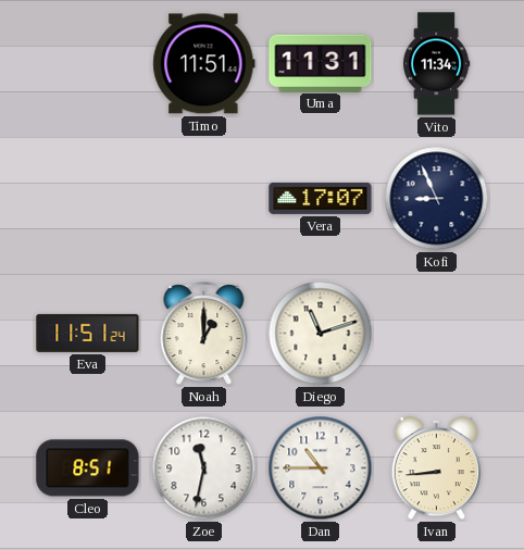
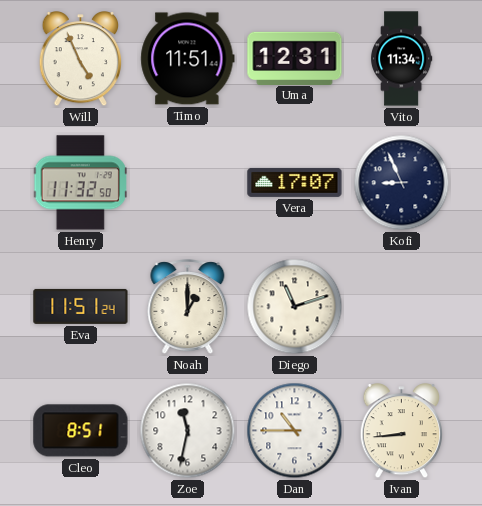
Will: none -> 4:56
Uma: 11:31 -> 12:31
Henry: none -> 11:32
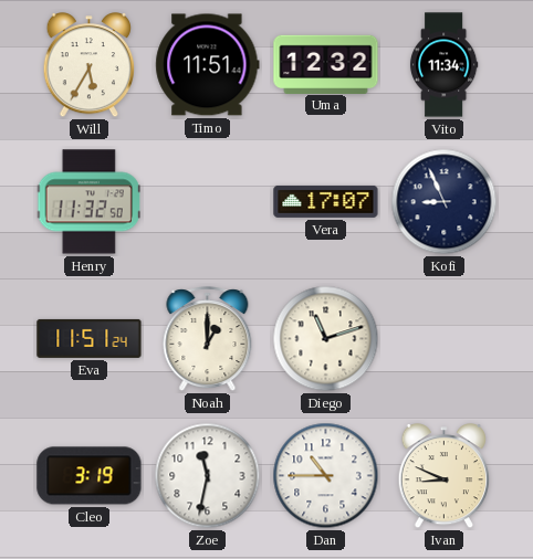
Will: 4:56 -> 5:35
Uma: 12:31 -> 12:32
Cleo: 8:51 -> 3:19
Ivan: 8:44 -> 8:49
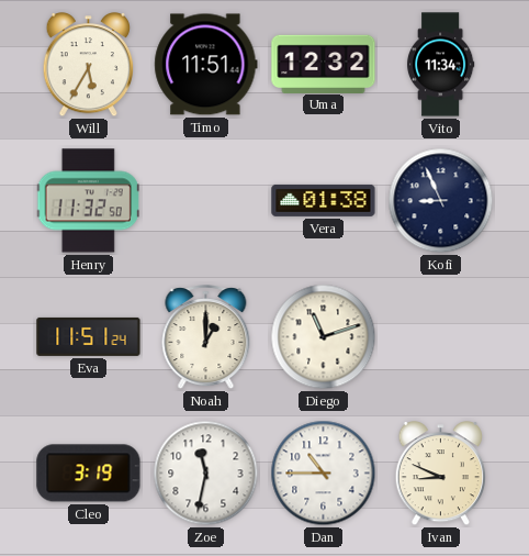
Vera: 17:07 -> 01:38
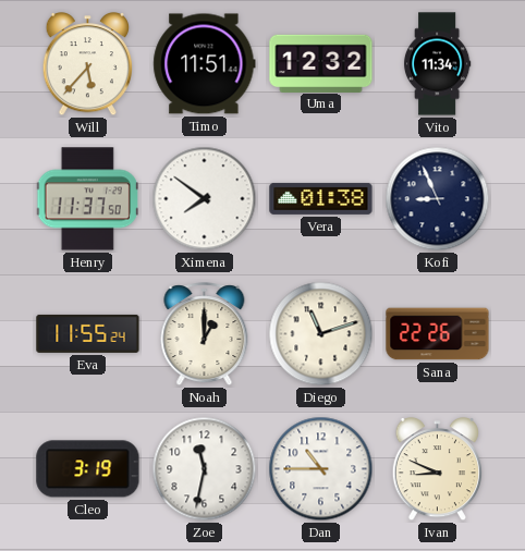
Will: 5:35 -> 5:37
Henry: 11:32 -> 11:37
Ximena: none -> 7:51
Eva: 11:51 -> 11:55
Sana: none -> 22:26
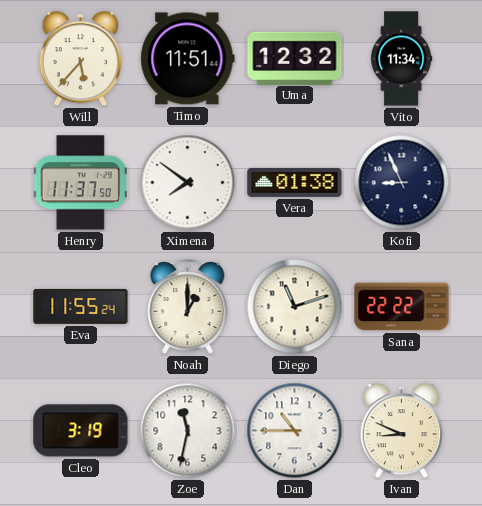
Sana: 22:26 -> 22:22
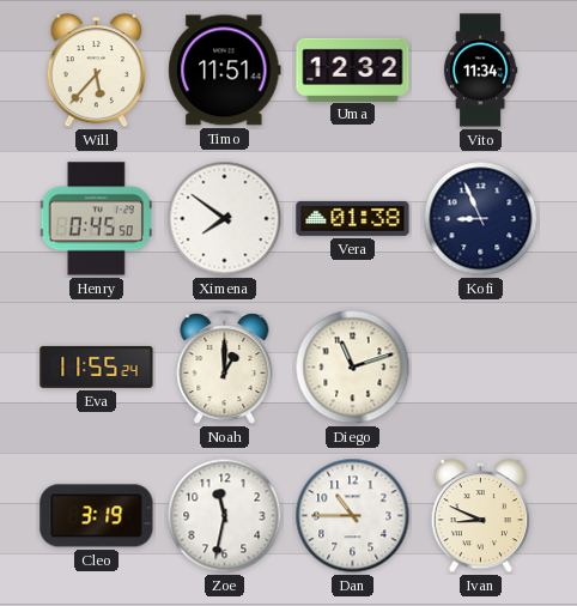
Henry: 11:37 -> 0:45
Sana: 22:22 -> none
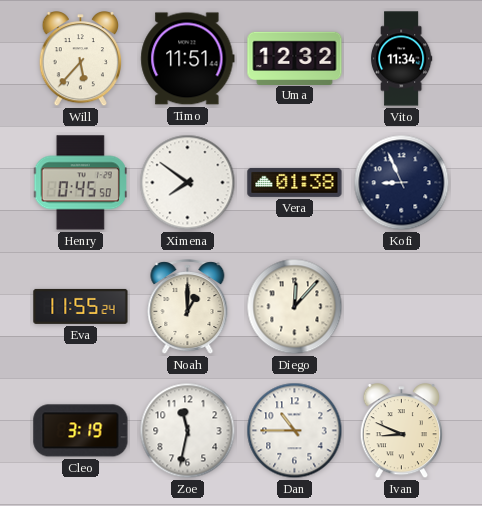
Diego: 11:12 -> 12:07
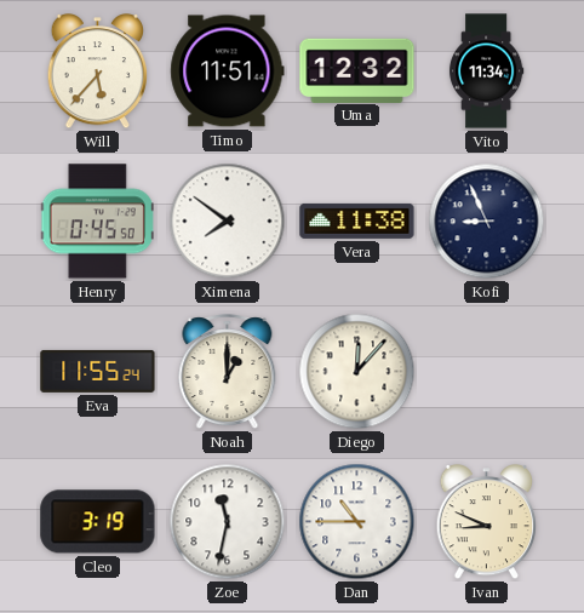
Vera: 01:38 -> 11:38
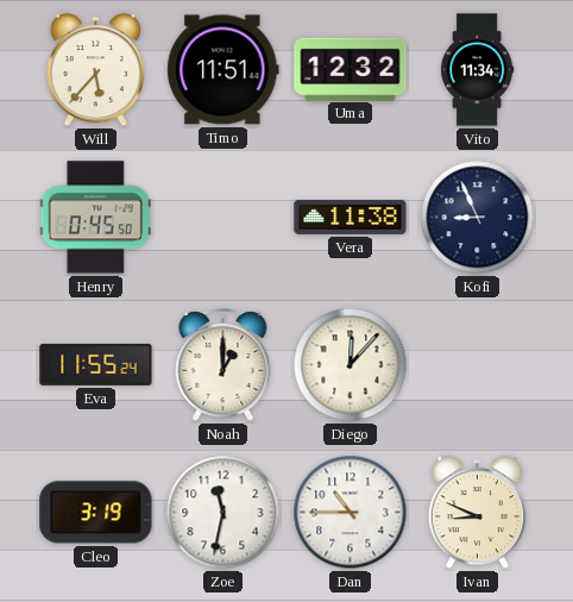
Ximena: 7:51 -> none
